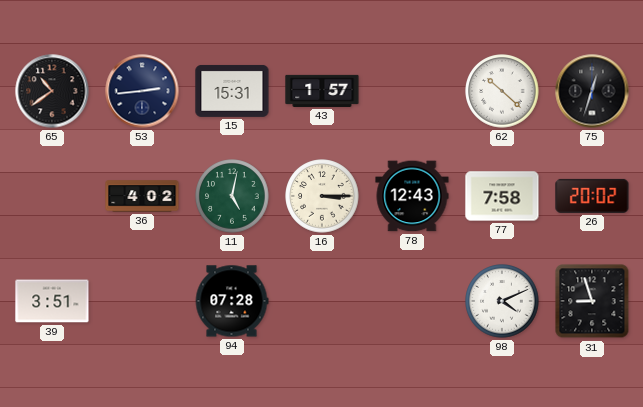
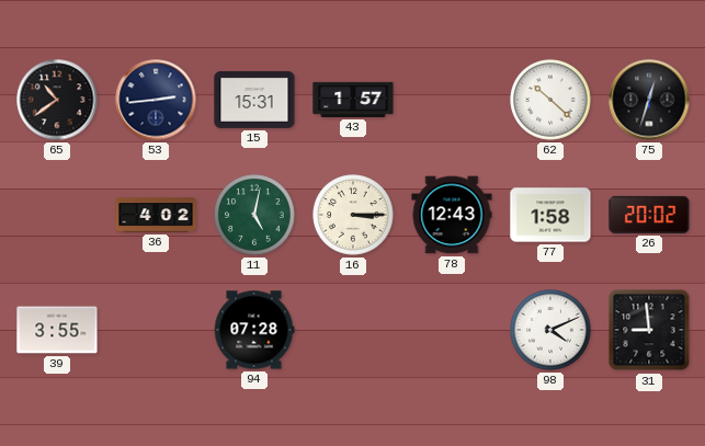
77: 7:58 -> 1:58
39: 3:51 -> 3:55
31: 8:57 -> 8:59
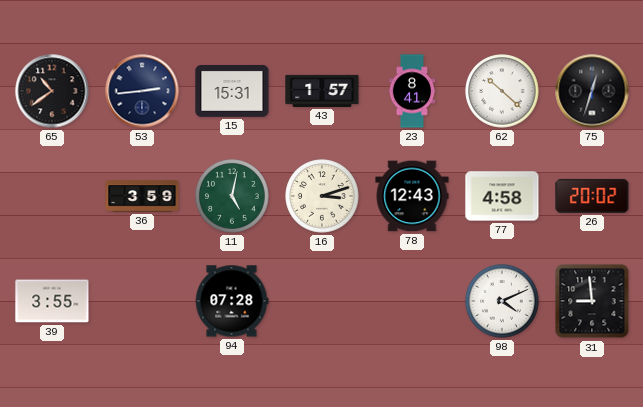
23: none -> 8:41
36: 4:02 -> 3:59
16: 3:15 -> 3:12
77: 1:58 -> 4:58
